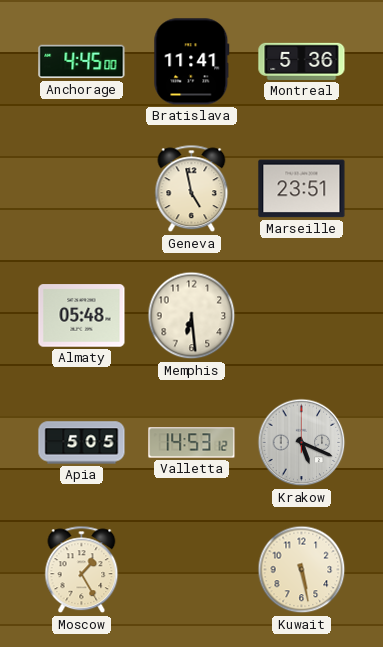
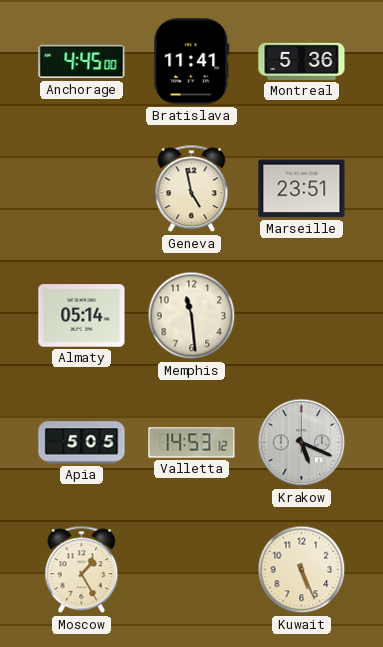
Almaty: 05:48 -> 05:14
Memphis: 6:29 -> 11:29
Kuwait: 5:28 -> 5:26
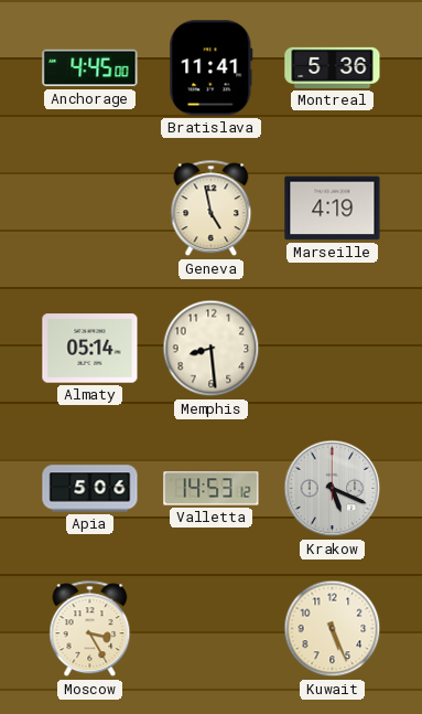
Marseille: 23:51 -> 4:19
Memphis: 11:29 -> 8:29
Apia: 5:05 -> 5:06
Moscow: 1:25 -> 3:25
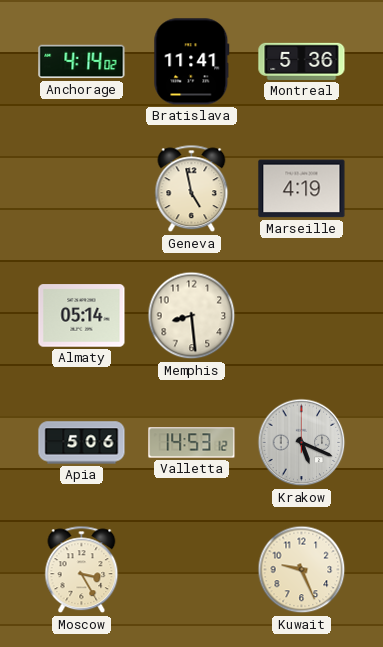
Anchorage: 4:45 -> 4:14
Kuwait: 5:26 -> 9:26
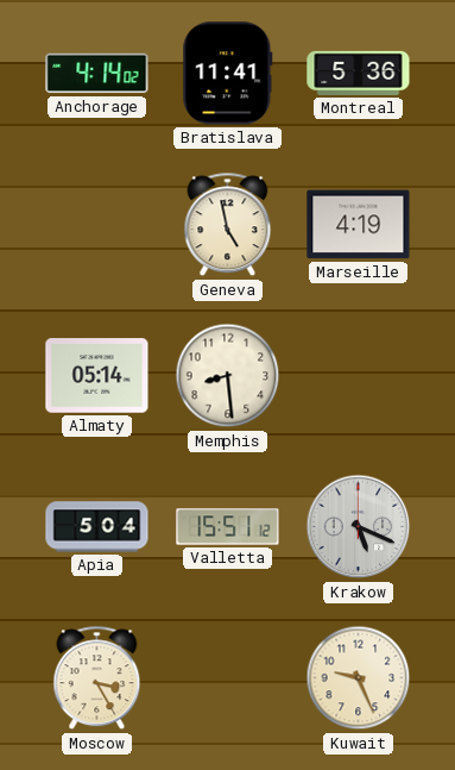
Apia: 5:06 -> 5:04
Valletta: 14:53 -> 15:51
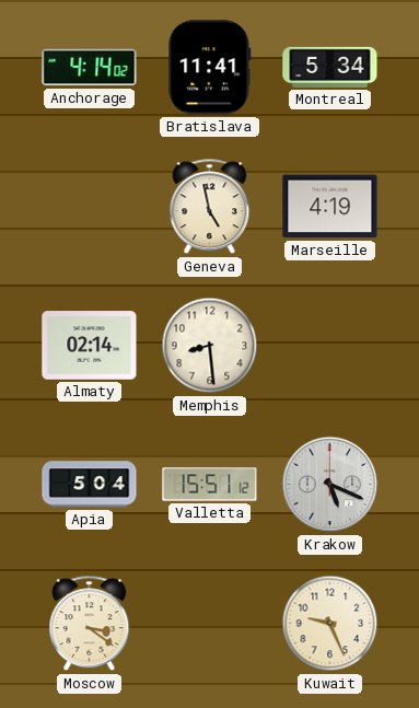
Montreal: 5:36 -> 5:34
Almaty: 05:14 -> 02:14
Moscow: 3:25 -> 3:21
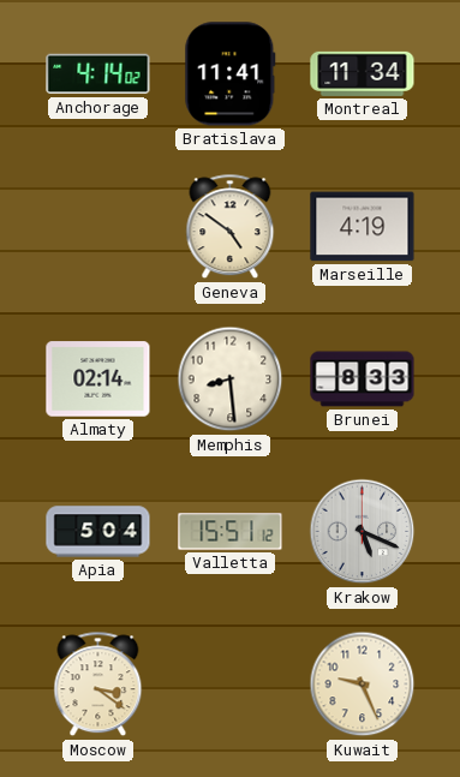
Montreal: 5:34 -> 11:34
Geneva: 4:58 -> 4:51
Brunei: none -> 8:33
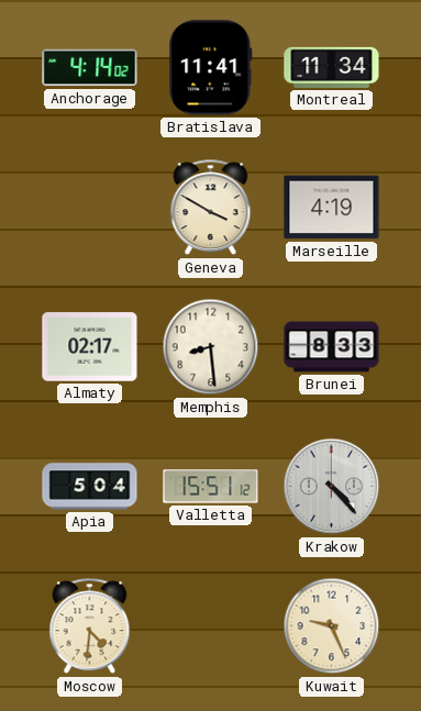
Geneva: 4:51 -> 3:50
Almaty: 02:14 -> 02:17
Krakow: 5:19 -> 4:23
Moscow: 3:21 -> 4:31
